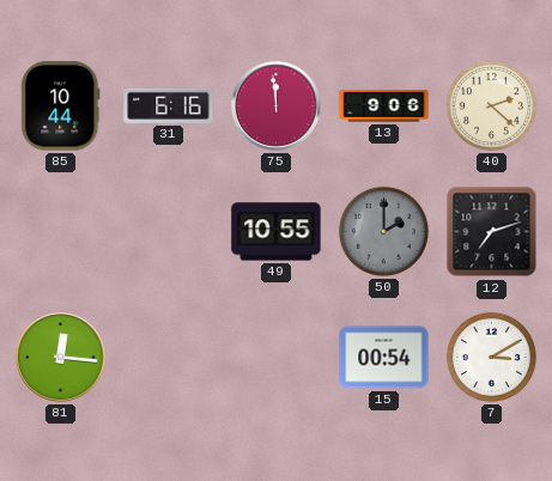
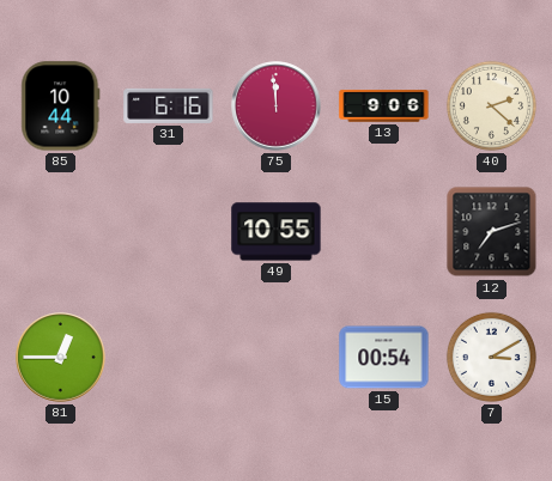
50: 2:00 -> none
81: 12:16 -> 12:45
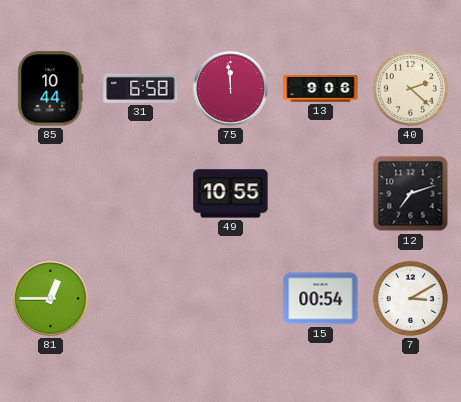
31: 6:16 -> 6:58
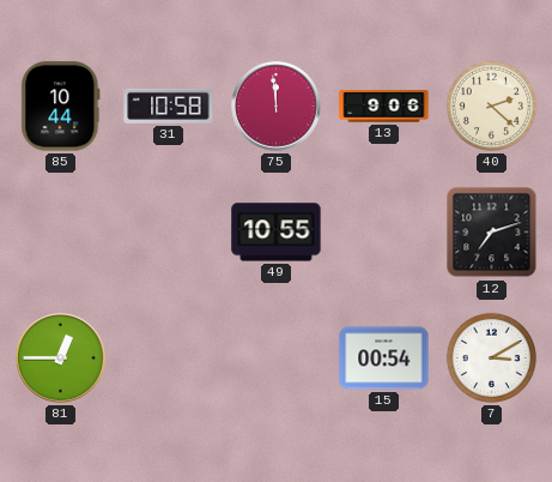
31: 6:58 -> 10:58
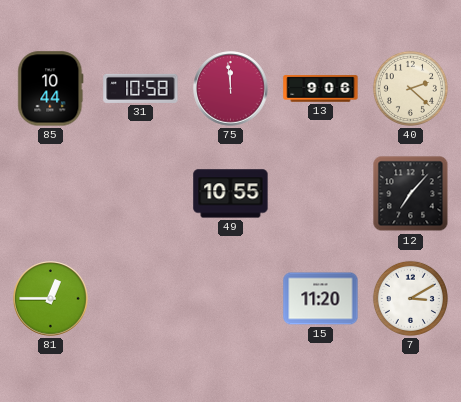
12: 7:12 -> 7:07
15: 00:54 -> 11:20
